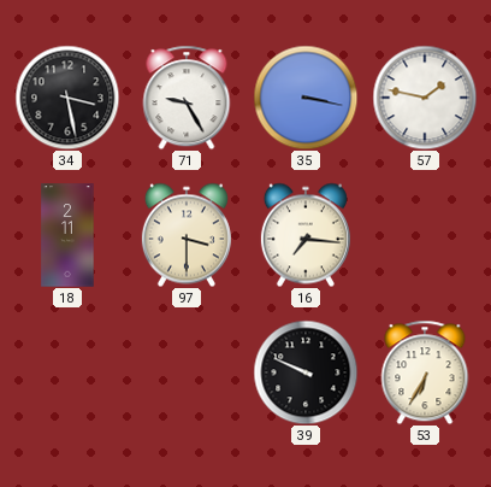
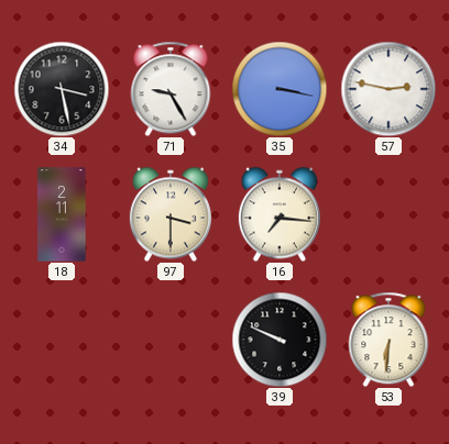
57: 1:47 -> 2:47
53: 6:35 -> 6:31
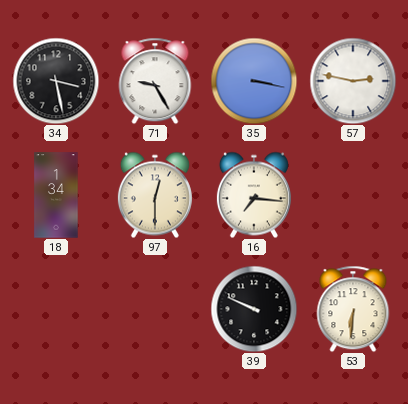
18: 2:11 -> 1:34
97: 3:30 -> 12:30
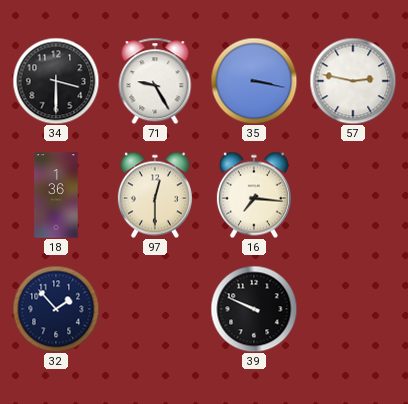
34: 3:28 -> 3:30
18: 1:34 -> 1:36
32: none -> 1:53
53: 6:31 -> none
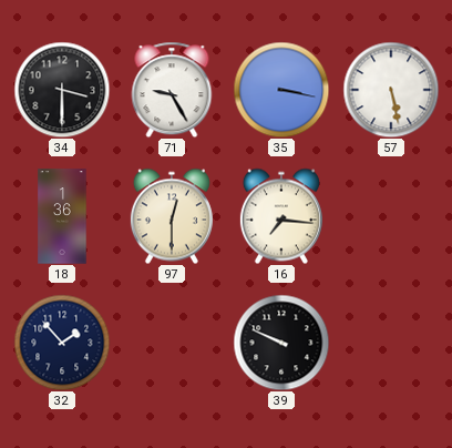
57: 2:47 -> 5:28
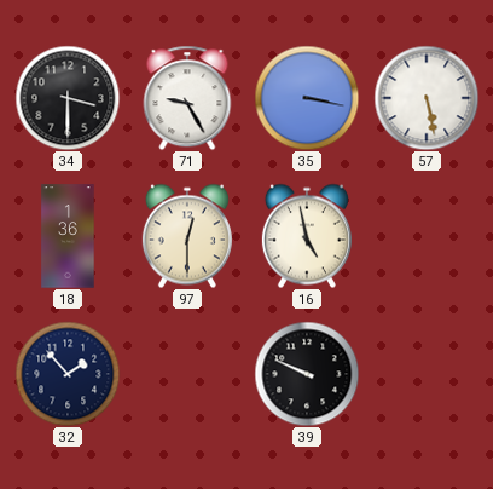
16: 7:16 -> 4:58
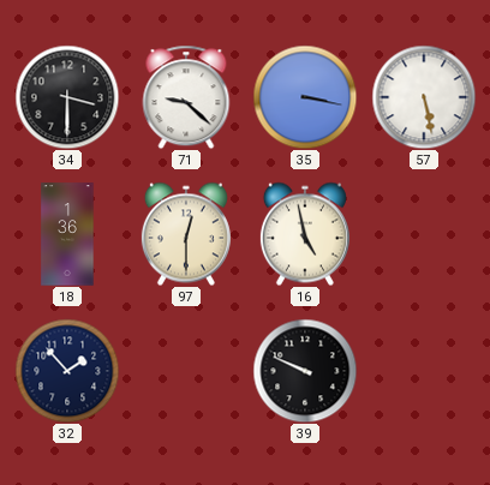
71: 9:25 -> 9:22
